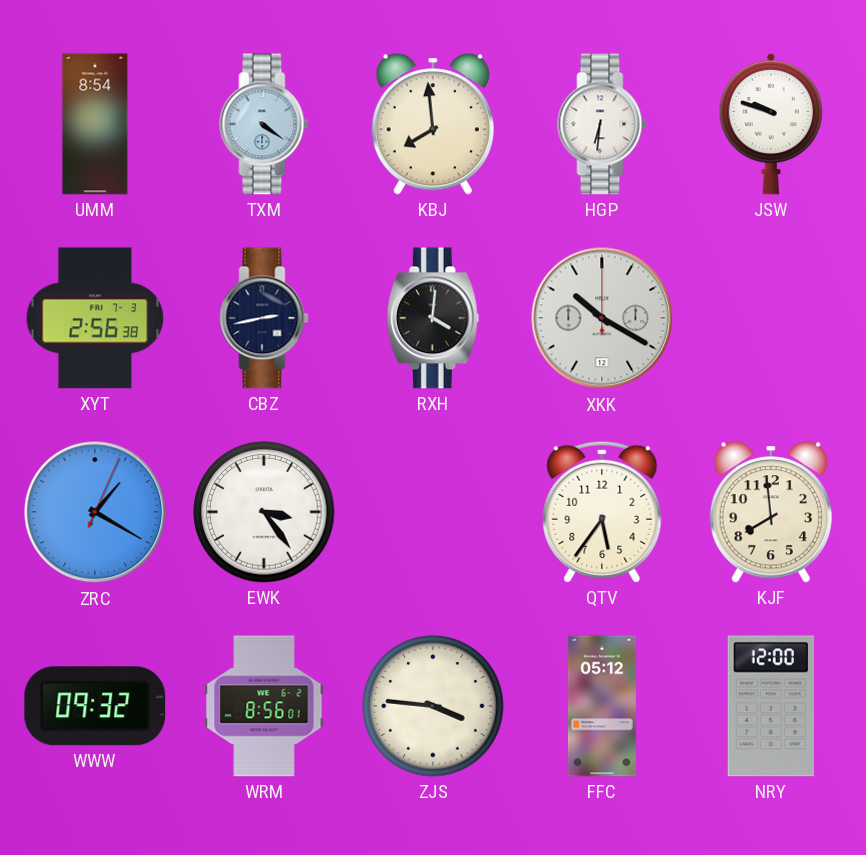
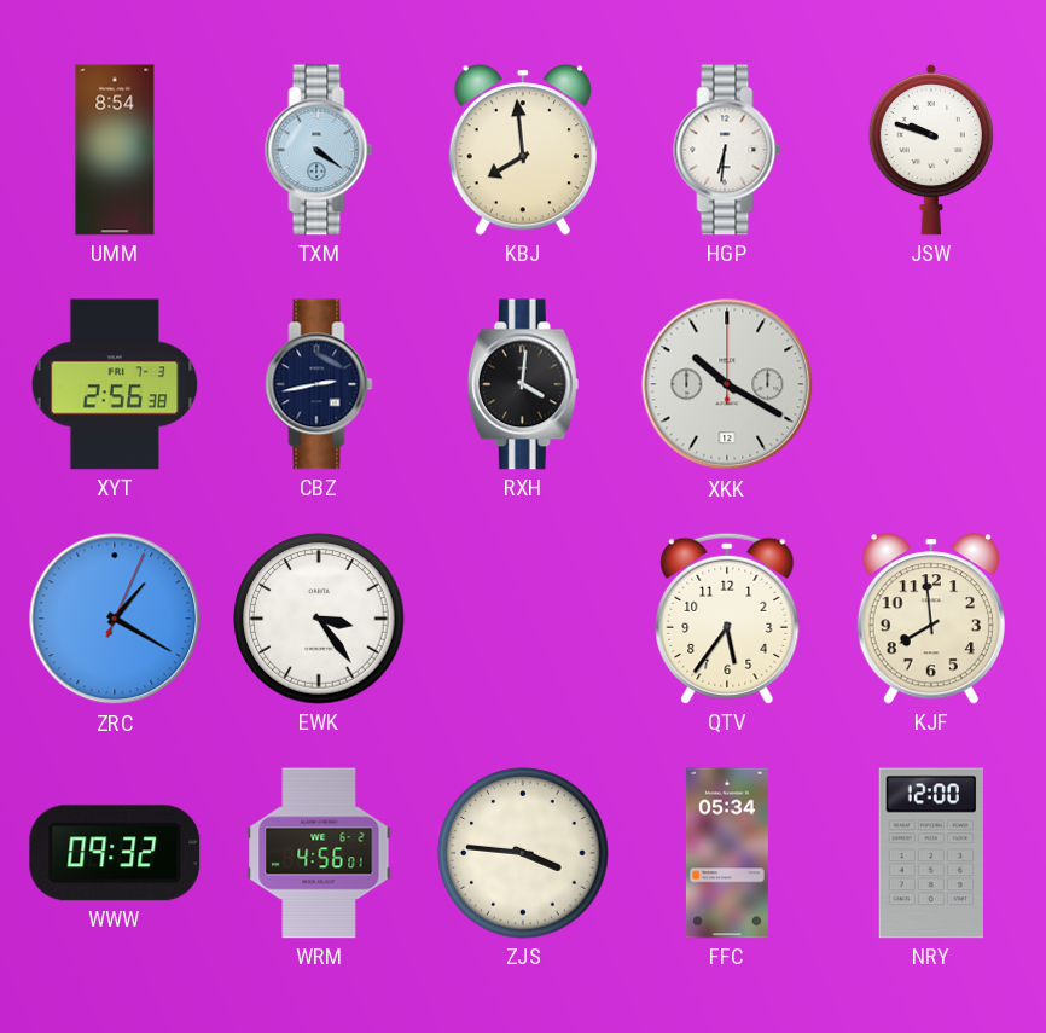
WRM: 8:56 -> 4:56
FFC: 05:12 -> 05:34
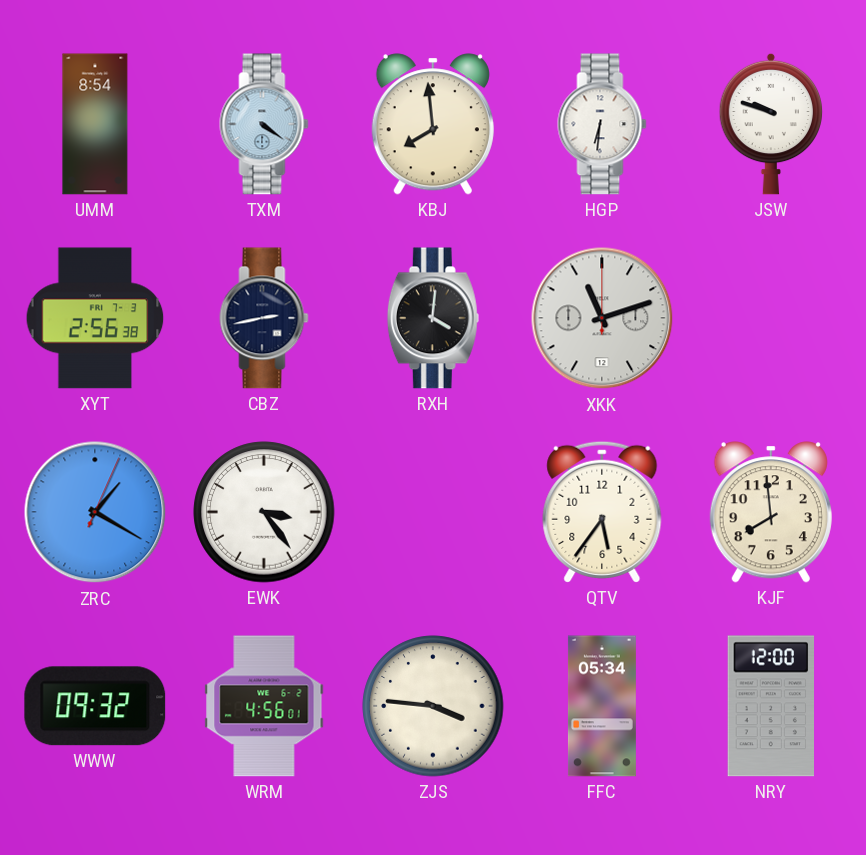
XKK: 10:20 -> 11:12
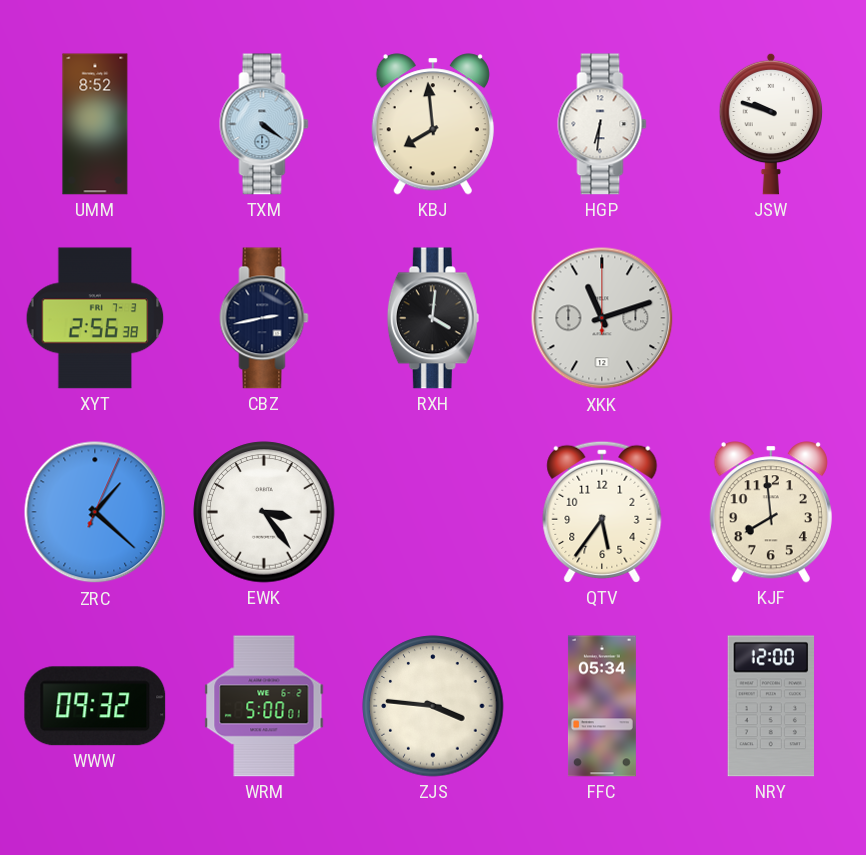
UMM: 8:54 -> 8:52
ZRC: 1:20 -> 1:22
WRM: 4:56 -> 5:00
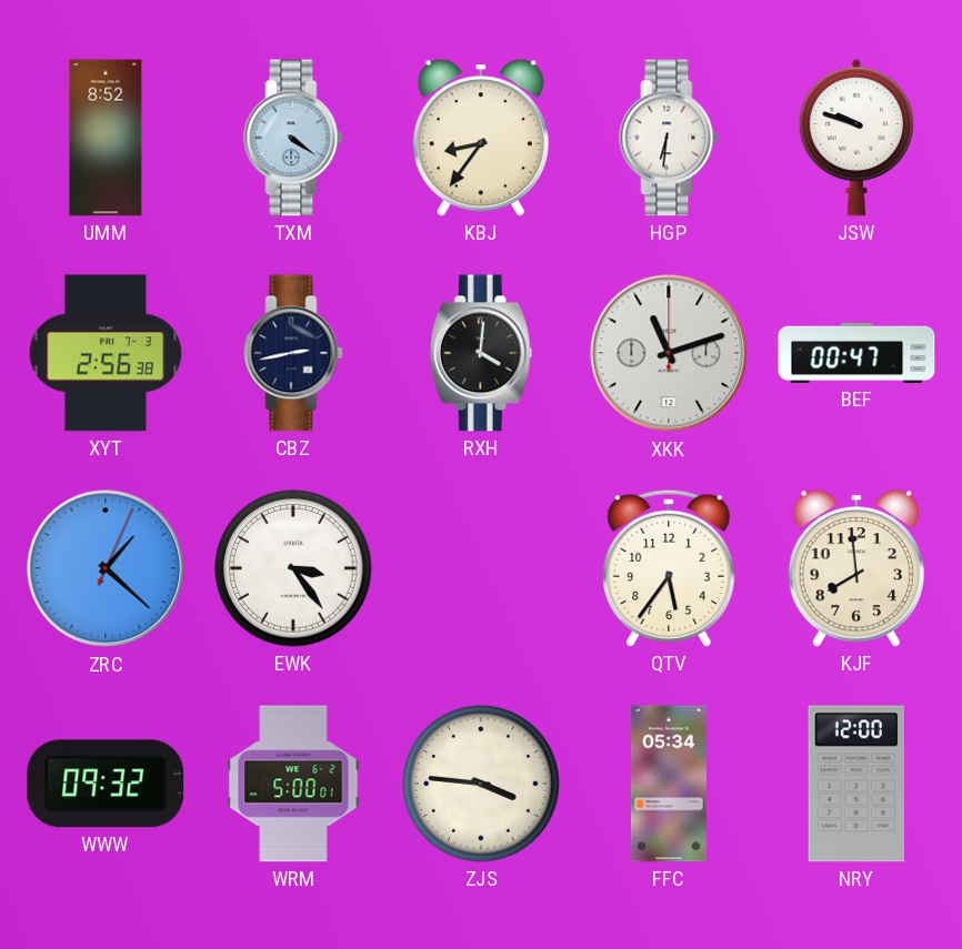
KBJ: 7:59 -> 8:36
BEF: none -> 00:47
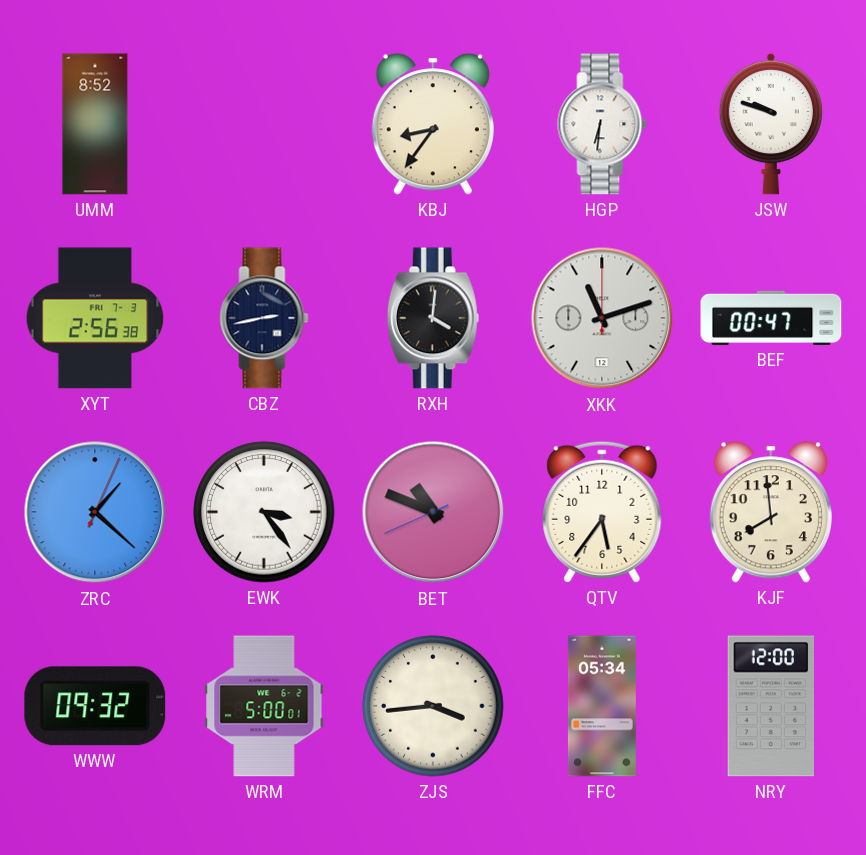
TXM: 4:21 -> none
BET: none -> 10:48
ZJS: 3:46 -> 3:44
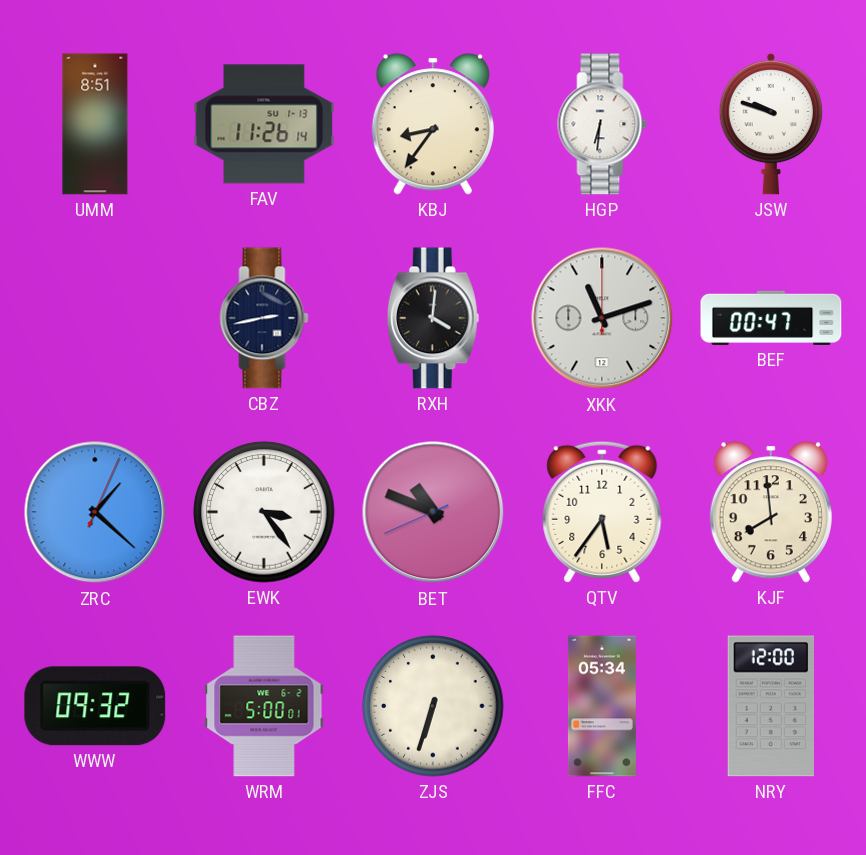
UMM: 8:52 -> 8:51
FAV: none -> 11:26
XYT: 2:56 -> none
ZJS: 3:44 -> 6:33
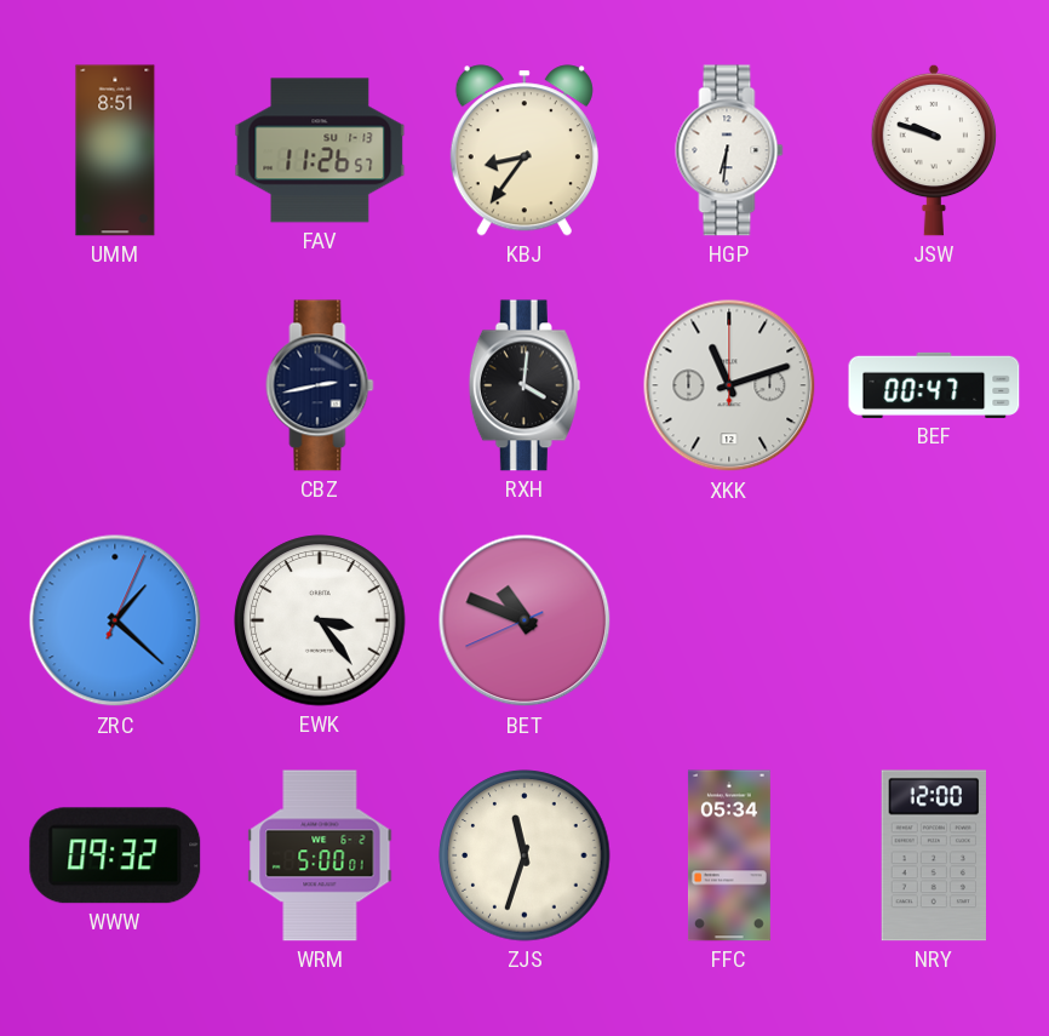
FAV: 11:26:14 -> 11:26:57
QTV: 5:36 -> none
KJF: 7:59 -> none
ZJS: 6:33 -> 11:33
